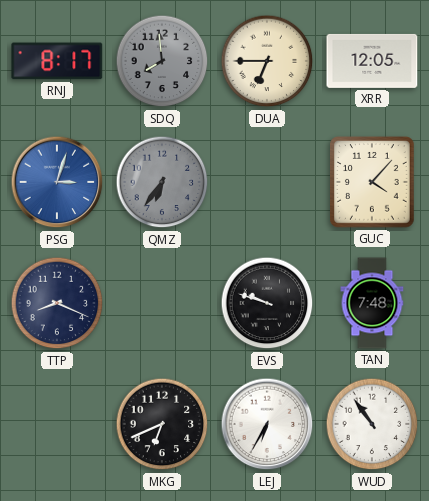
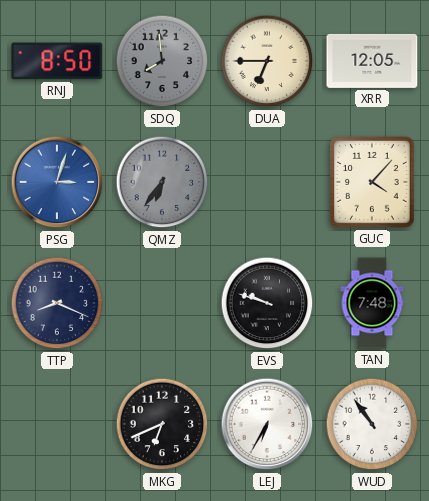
RNJ: 8:17 -> 8:50
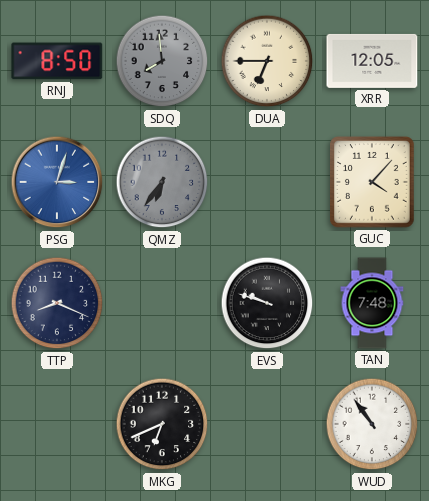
LEJ: 6:35 -> none
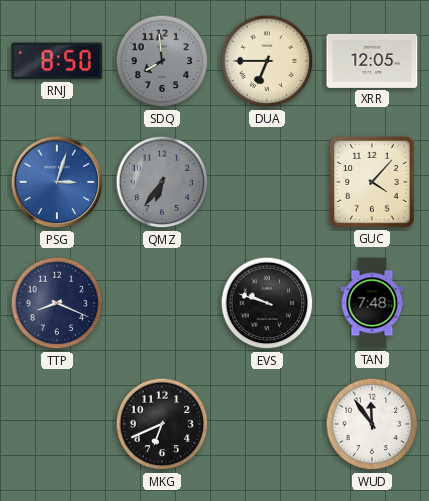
WUD: 10:54 -> 11:54
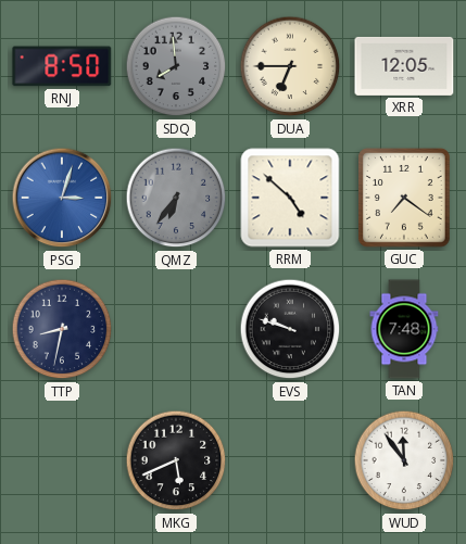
RRM: none -> 4:52
GUC: 4:07 -> 7:21
TTP: 8:19 -> 8:32
MKG: 6:41 -> 5:41
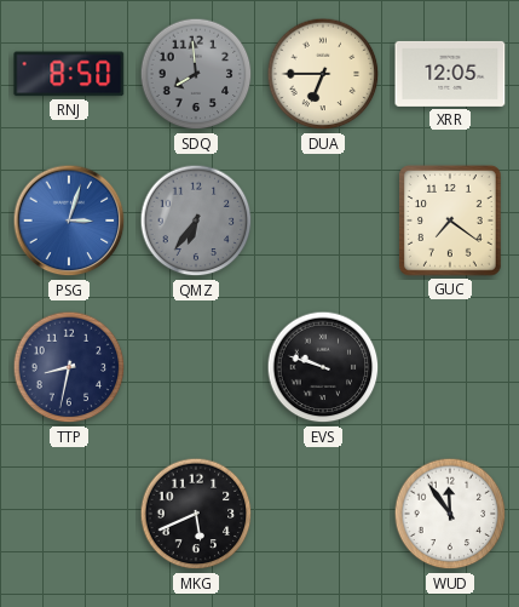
RRM: 4:52 -> none
TAN: 7:48 -> none
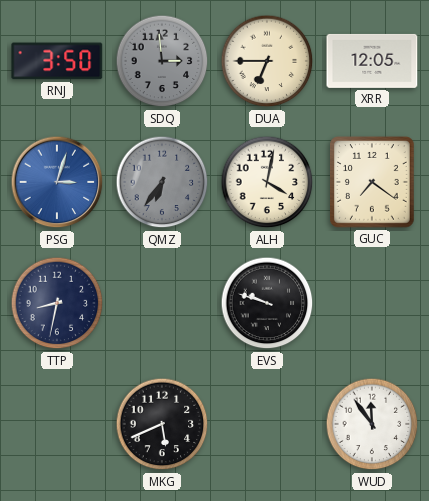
RNJ: 8:50 -> 3:50
SDQ: 7:59 -> 2:59
ALH: none -> 4:02
